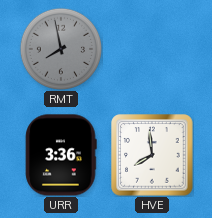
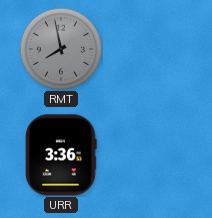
HVE: 7:59 -> none
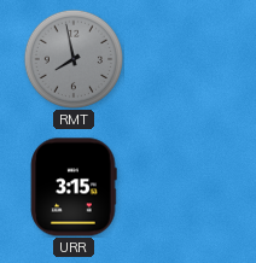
URR: 3:36 -> 3:15
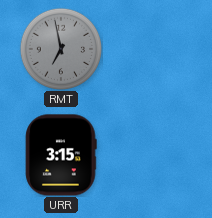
RMT: 7:58 -> 6:58
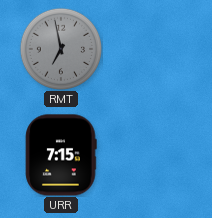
URR: 3:15 -> 7:15
